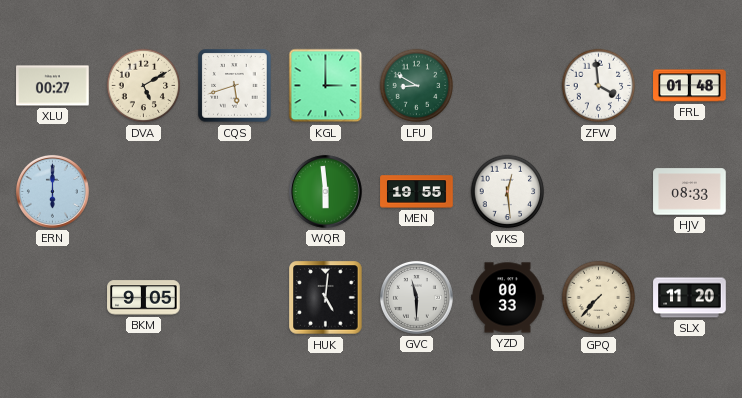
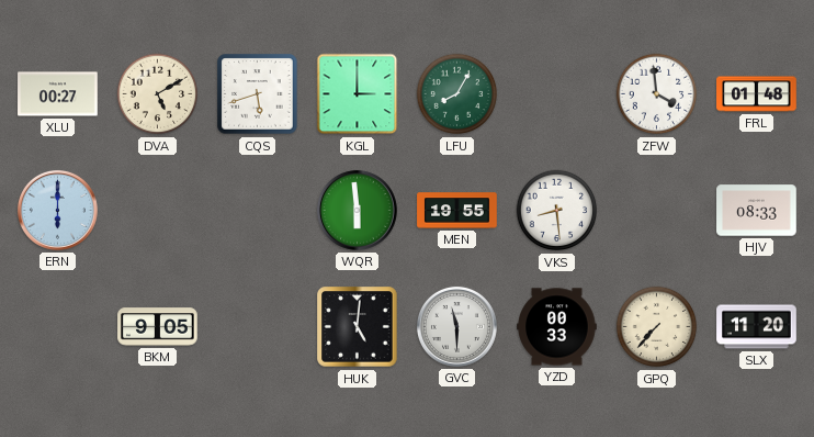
LFU: 8:50 -> 8:05
VKS: 12:29 -> 8:29
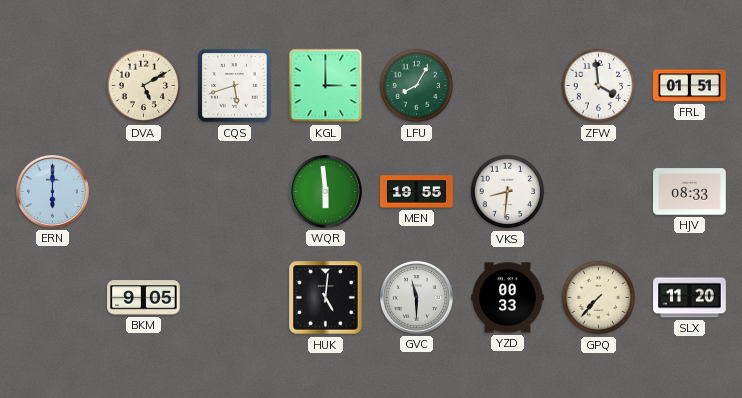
XLU: 00:27 -> none
FRL: 01:48 -> 01:51
VKS: 8:29 -> 8:31
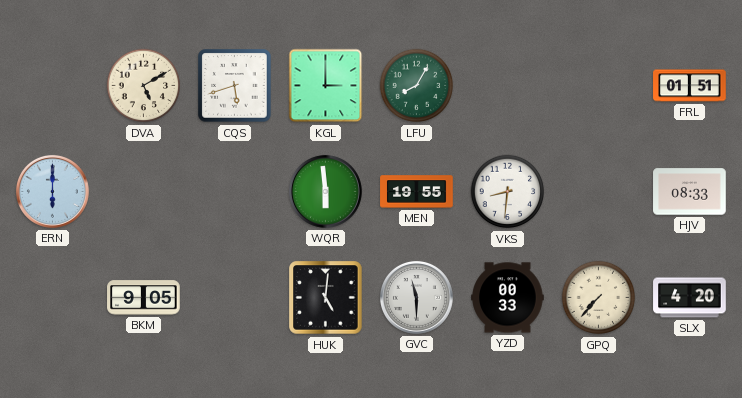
ZFW: 3:59 -> none
SLX: 11:20 -> 4:20
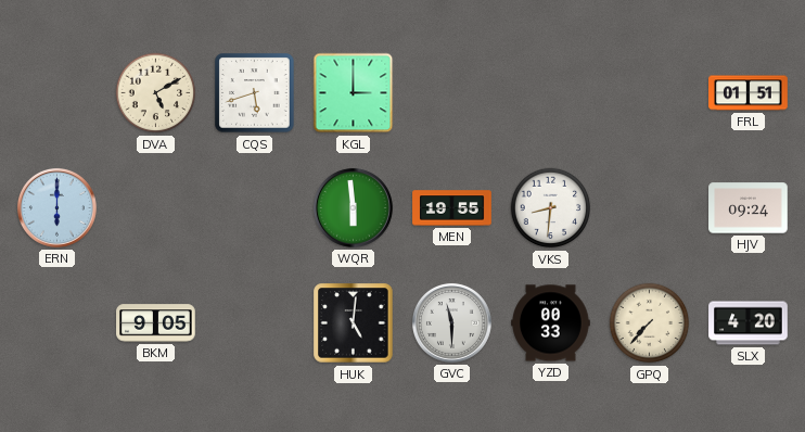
LFU: 8:05 -> none
HJV: 08:33 -> 09:24
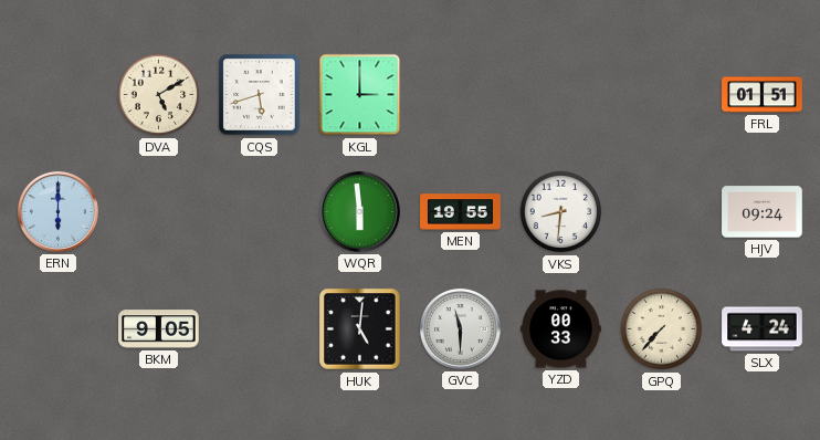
SLX: 4:20 -> 4:24
